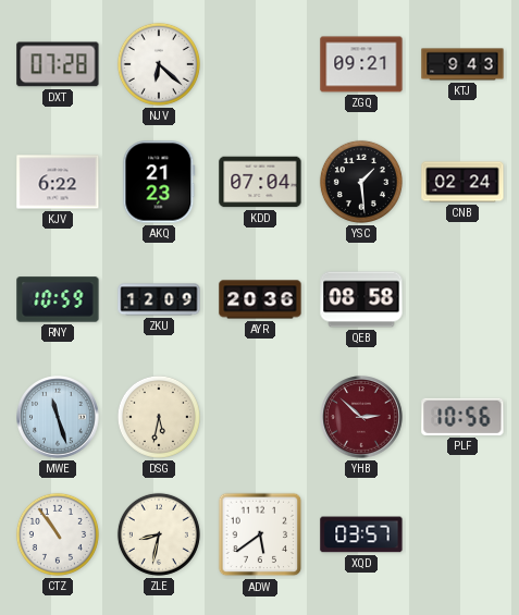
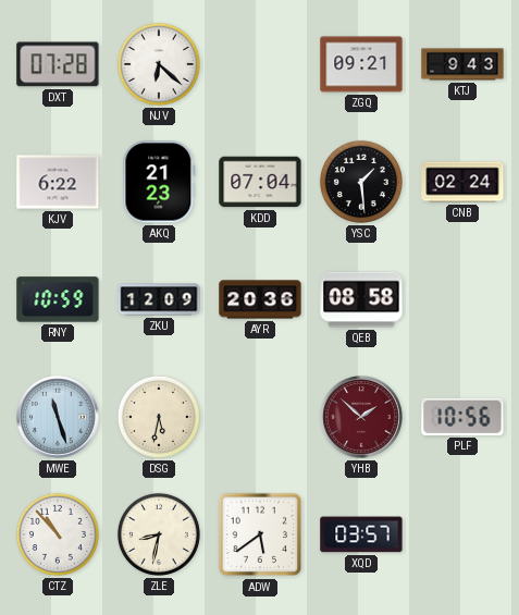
YHB: 2:52 -> 1:52
CTZ: 10:54 -> 10:53
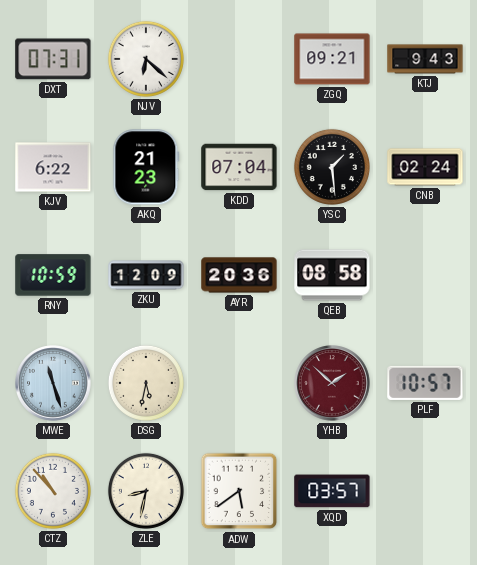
DXT: 07:28 -> 07:31
PLF: 10:56 -> 10:57
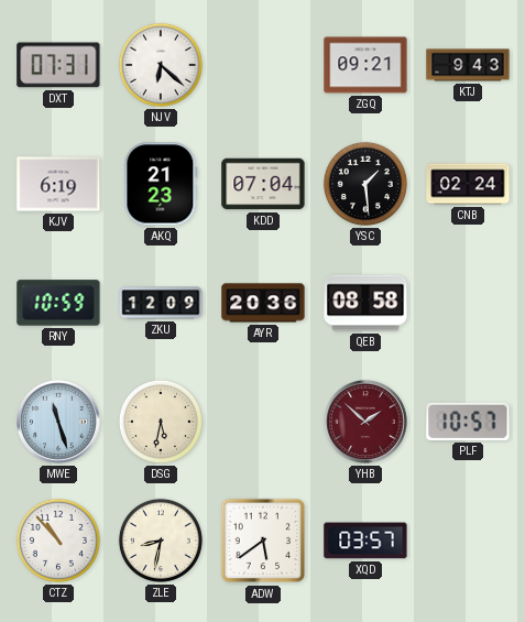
KJV: 6:22 -> 6:19
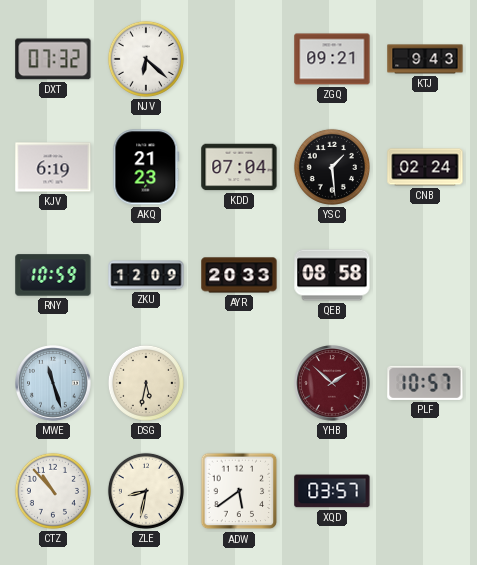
DXT: 07:31 -> 07:32
AYR: 20:36 -> 20:33
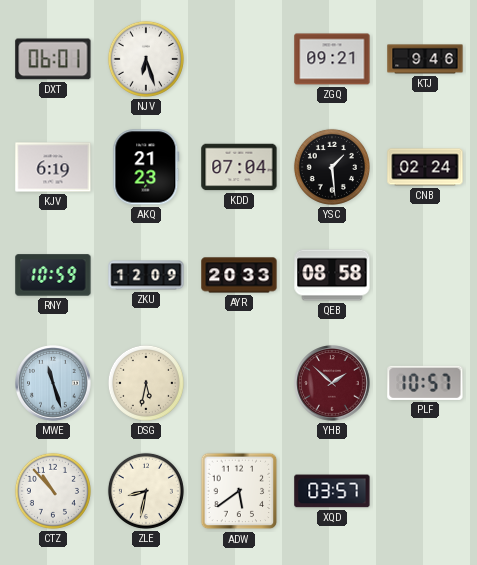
DXT: 07:32 -> 06:01
NJV: 6:22 -> 6:27
KTJ: 9:43 -> 9:46
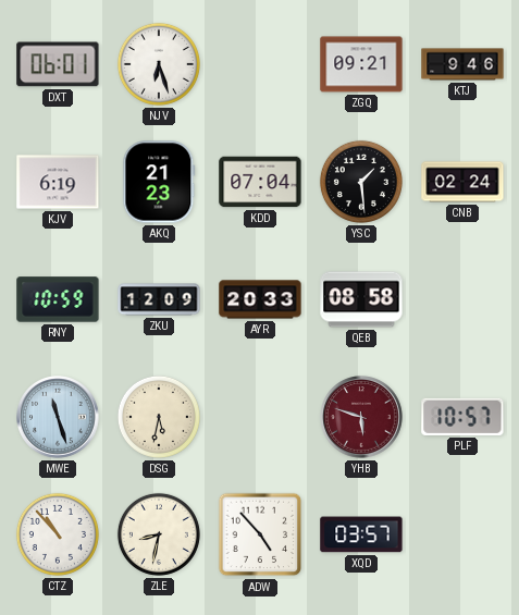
YHB: 1:52 -> 5:48
ADW: 5:39 -> 4:53
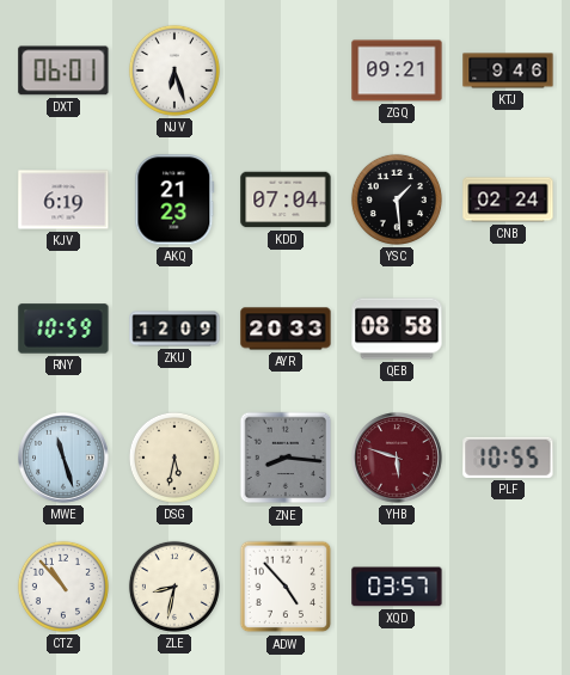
ZNE: none -> 8:16
PLF: 10:57 -> 10:55
